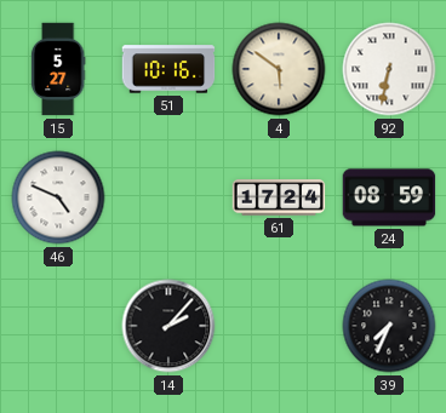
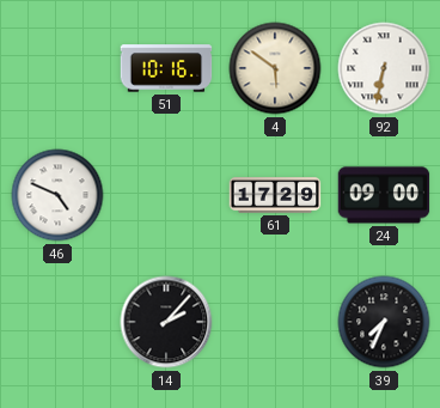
15: 5:27 -> none
61: 17:24 -> 17:29
24: 08:59 -> 09:00
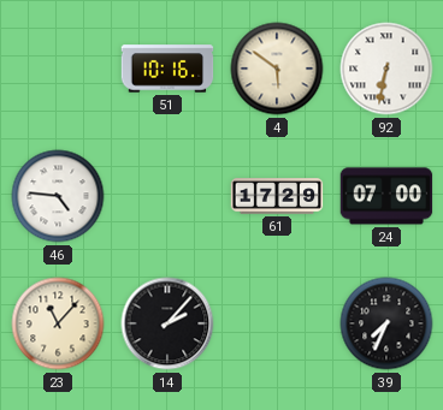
46: 4:49 -> 4:46
24: 09:00 -> 07:00
23: none -> 11:07
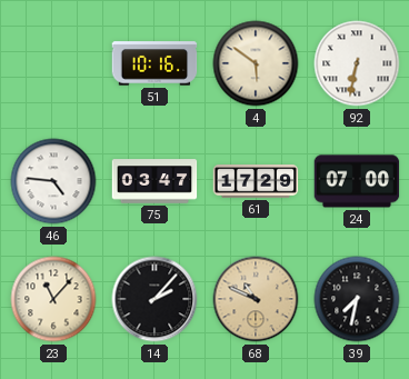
75: none -> 03:47
68: none -> 10:49
39: 7:34 -> 7:32
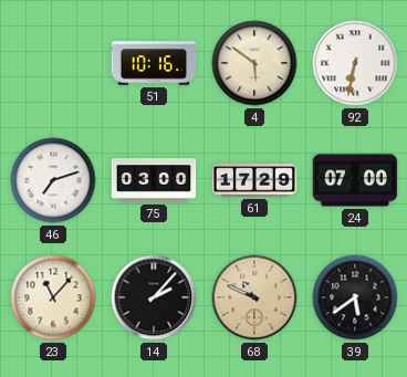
46: 4:46 -> 7:12
75: 03:47 -> 03:00
39: 7:32 -> 5:39
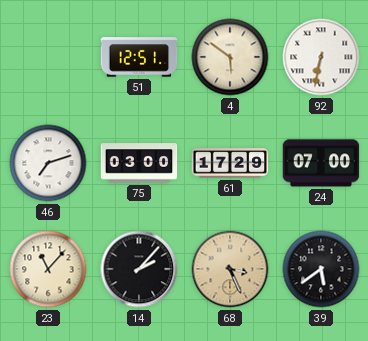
51: 10:16 -> 12:51
68: 10:49 -> 3:26
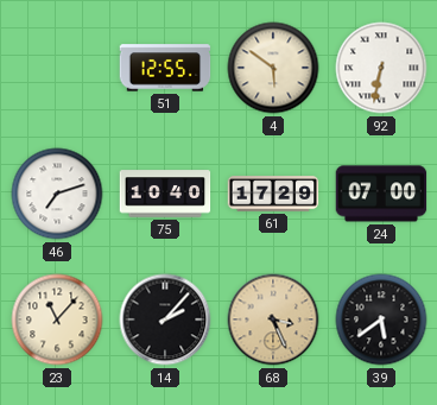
51: 12:51 -> 12:55
75: 03:00 -> 10:40
